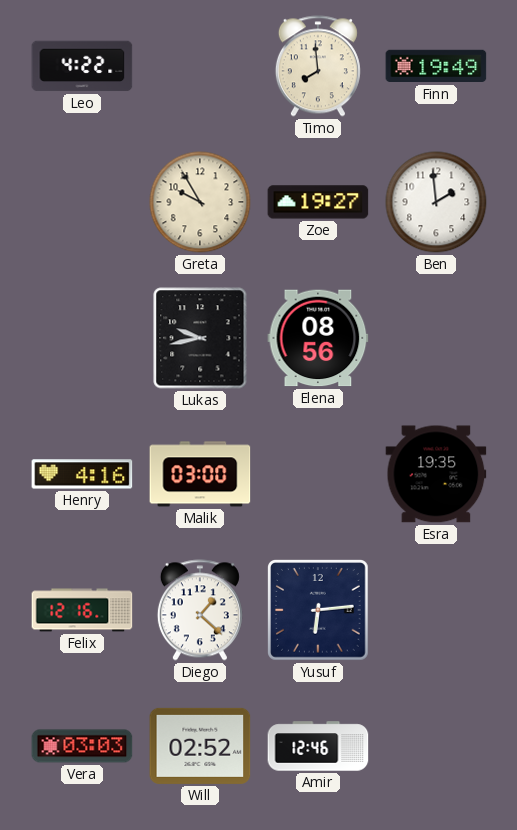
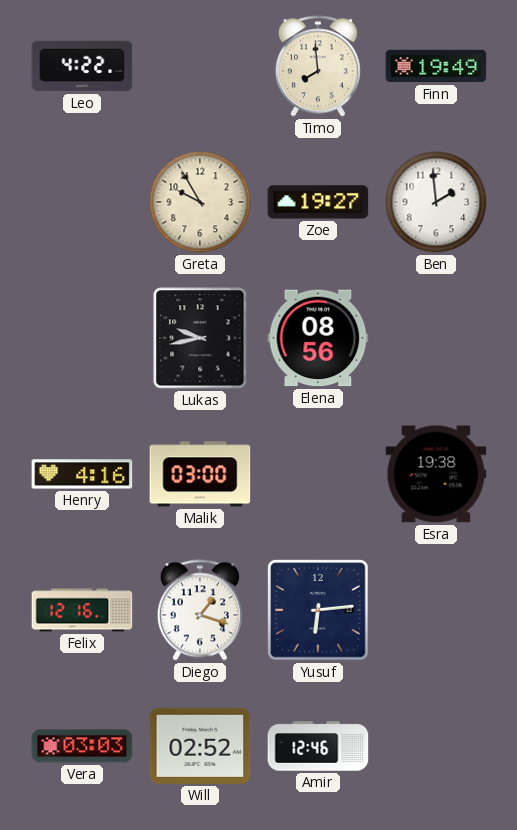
Esra: 19:35 -> 19:38
Diego: 1:22 -> 1:18
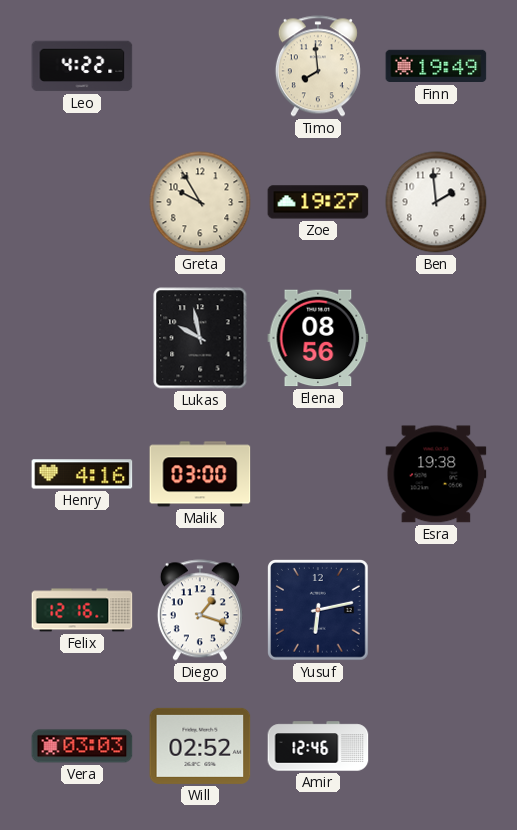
Lukas: 9:43 -> 9:58
Yusuf: 6:14 -> 6:13
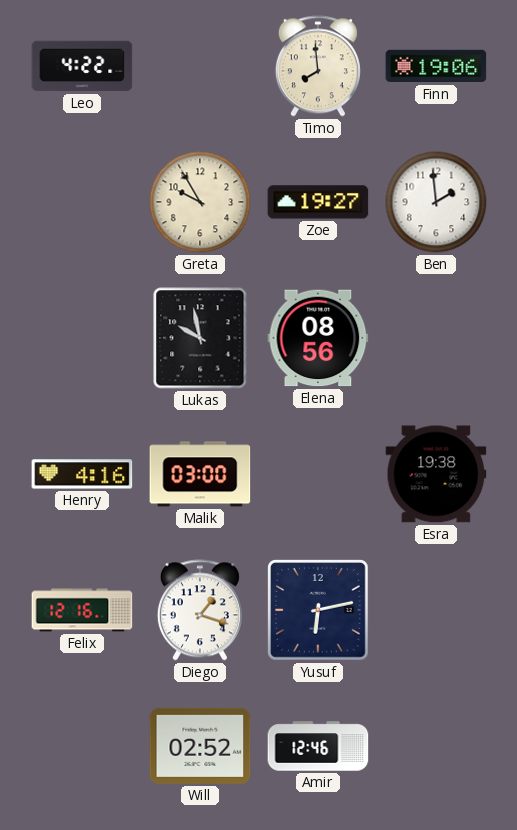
Finn: 19:49 -> 19:06
Vera: 03:03 -> none
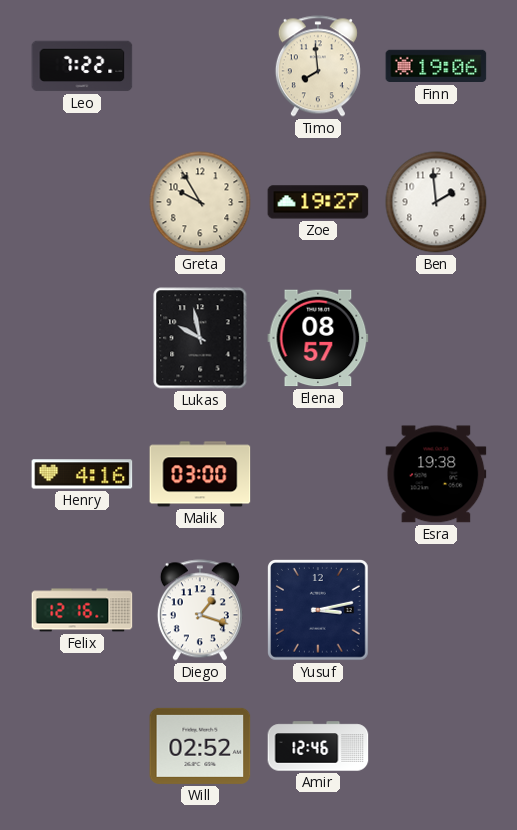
Leo: 4:22 -> 7:22
Elena: 08:56 -> 08:57
Yusuf: 6:13 -> 3:13
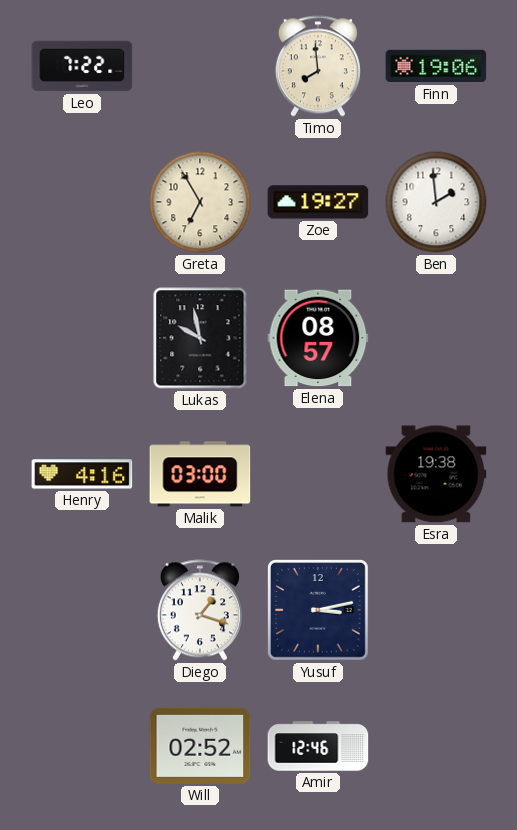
Greta: 9:55 -> 6:55
Felix: 12:16 -> none
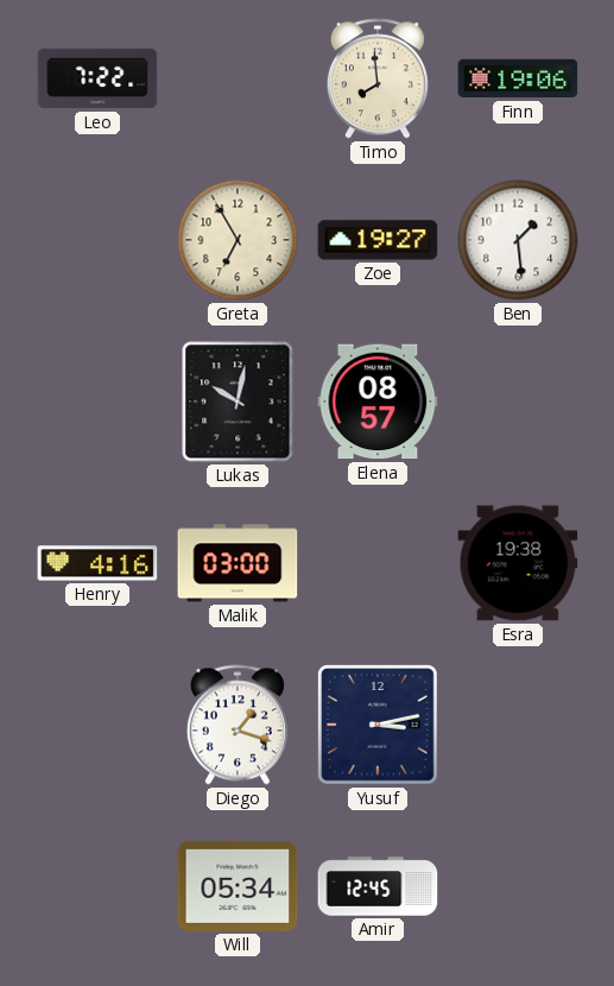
Ben: 1:59 -> 1:29
Lukas: 9:58 -> 10:02
Will: 02:52 -> 05:34
Amir: 12:46 -> 12:45
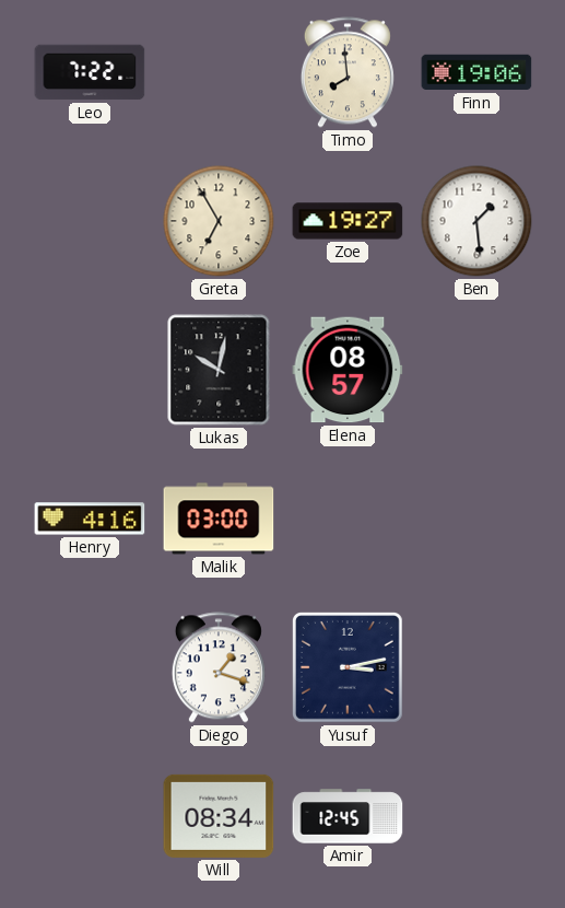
Esra: 19:38 -> none
Will: 05:34 -> 08:34
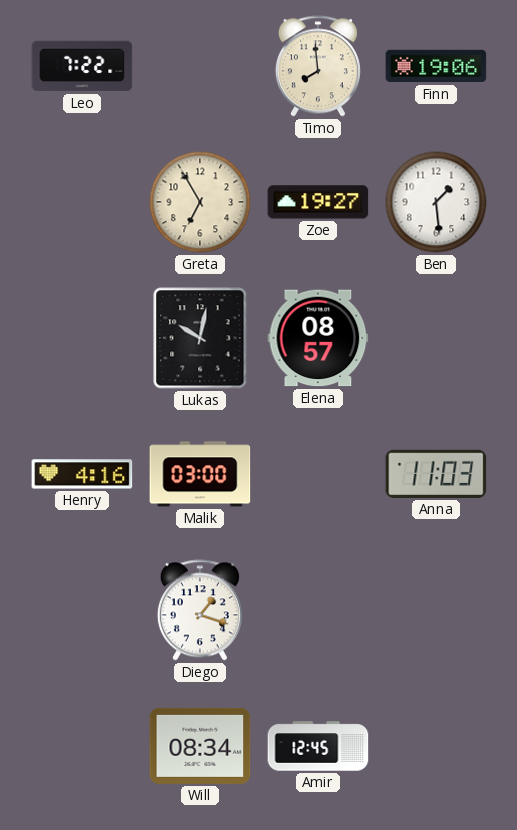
Anna: none -> 11:03
Yusuf: 3:13 -> none
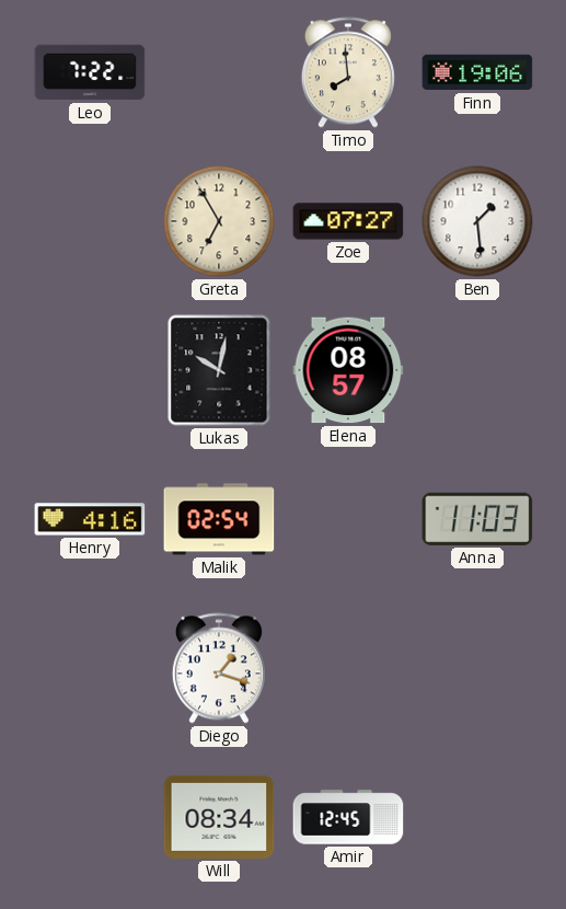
Zoe: 19:27 -> 07:27
Malik: 03:00 -> 02:54
